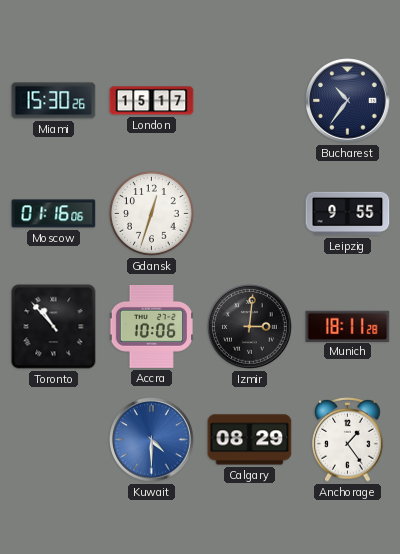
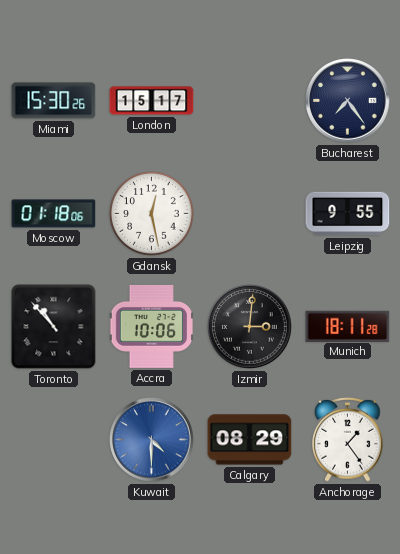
Bucharest: 10:36 -> 7:24
Moscow: 01:16 -> 01:18
Gdansk: 12:33 -> 12:28
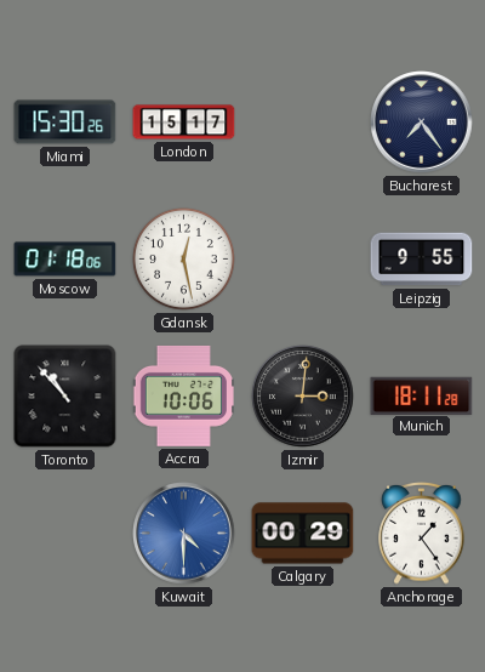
Calgary: 08:29 -> 00:29
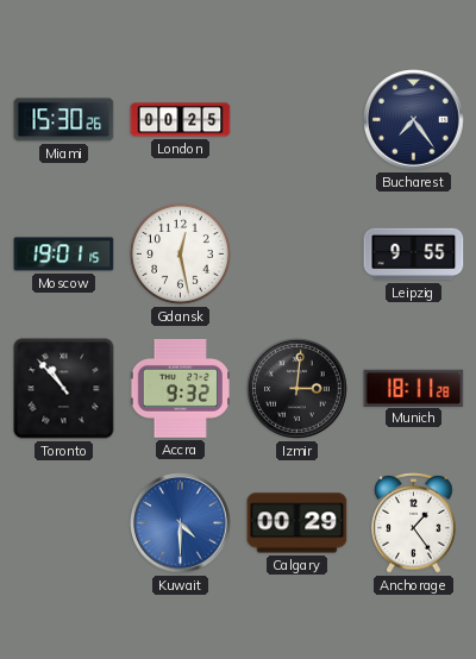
London: 15:17 -> 00:25
Moscow: 01:18 -> 19:01
Accra: 10:06 -> 9:32
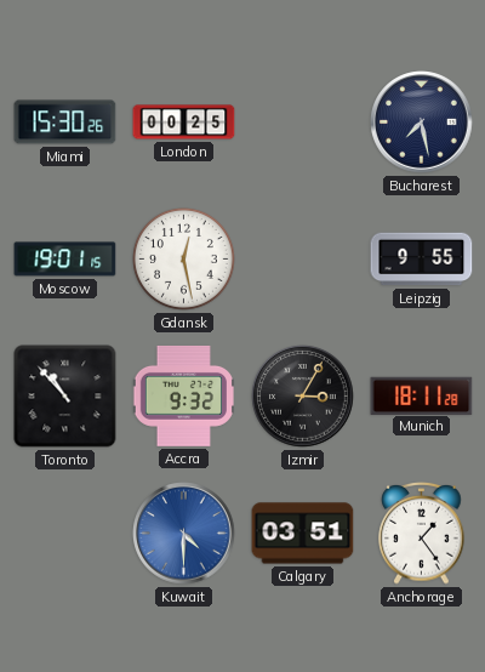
Bucharest: 7:24 -> 7:28
Izmir: 3:01 -> 3:05
Calgary: 00:29 -> 03:51
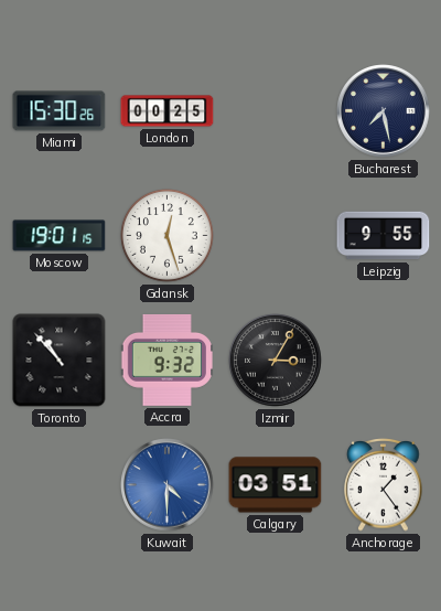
Gdansk: 12:28 -> 12:27
Munich: 18:11 -> none
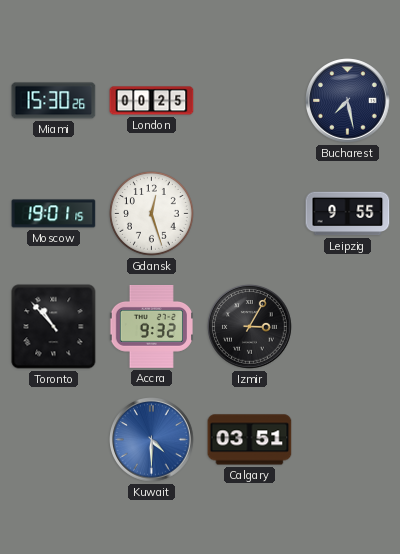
Anchorage: 1:24 -> none
